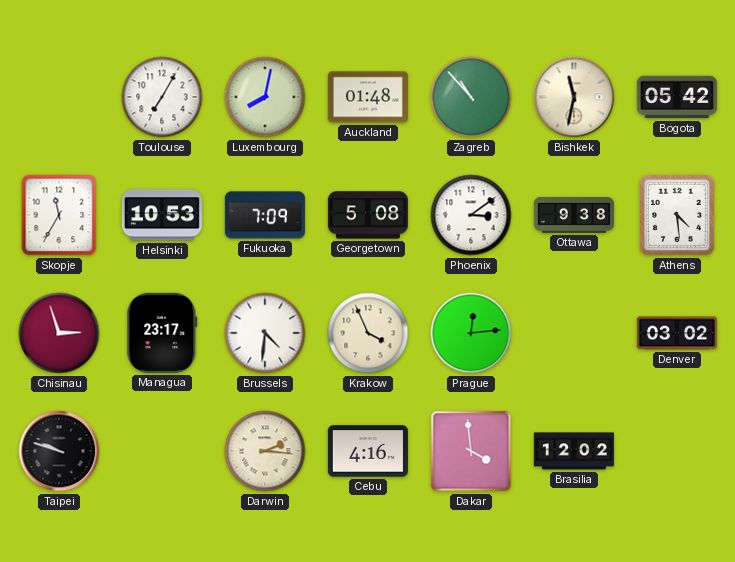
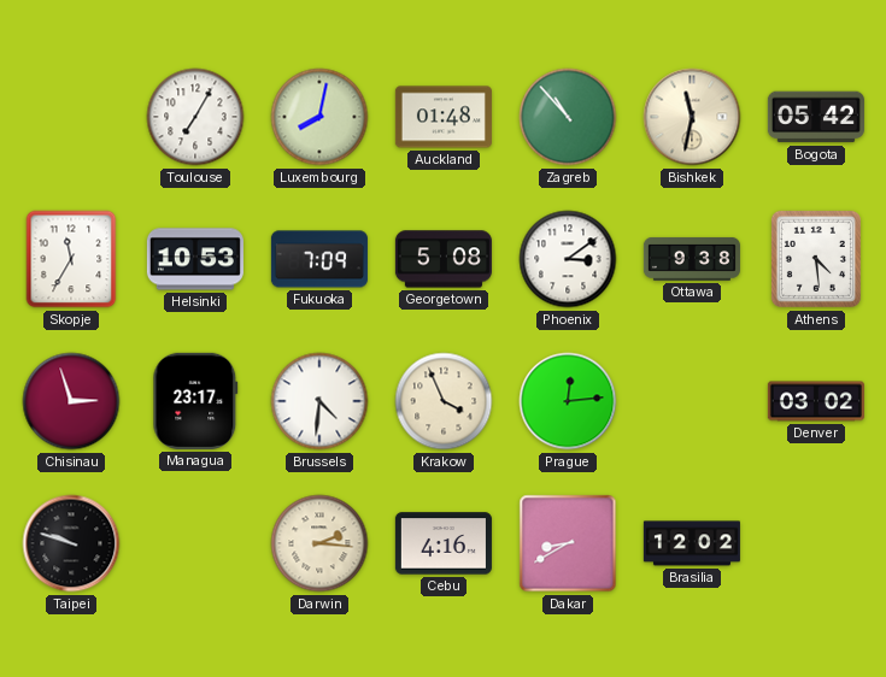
Dakar: 3:59 -> 8:40
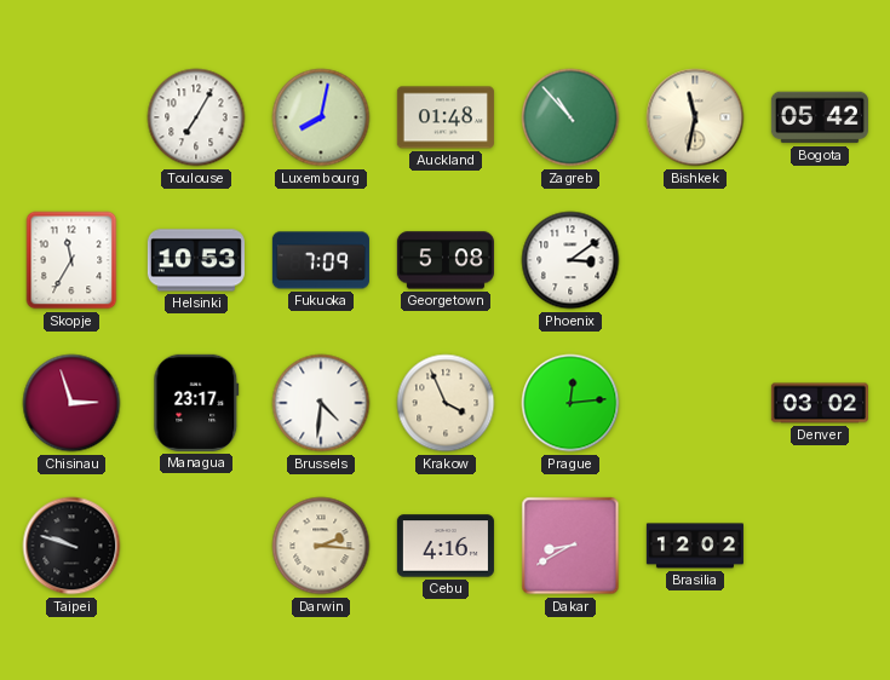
Ottawa: 9:38 -> none
Athens: 4:29 -> none
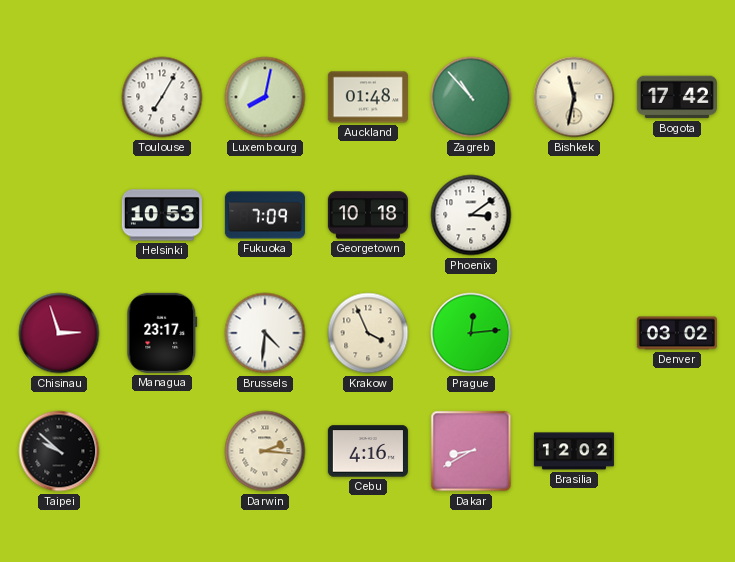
Bogota: 05:42 -> 17:42
Skopje: 11:35 -> none
Georgetown: 5:08 -> 10:18
Taipei: 9:48 -> 9:52
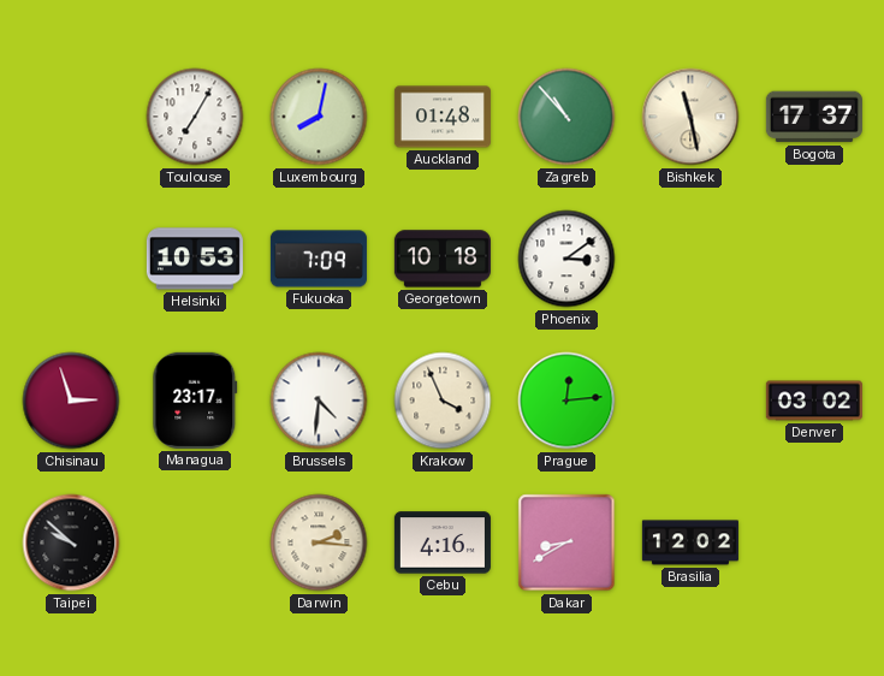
Bishkek: 11:32 -> 11:28
Bogota: 17:42 -> 17:37
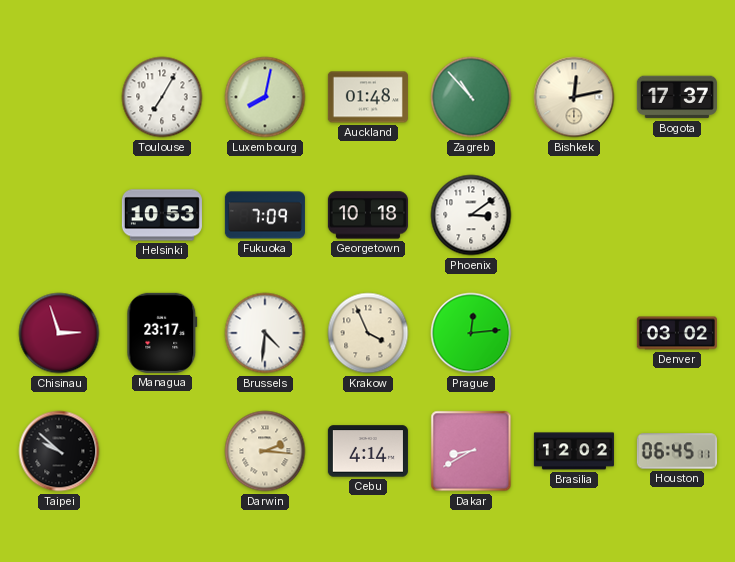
Bishkek: 11:28 -> 12:13
Cebu: 4:16 -> 4:14
Houston: none -> 06:45
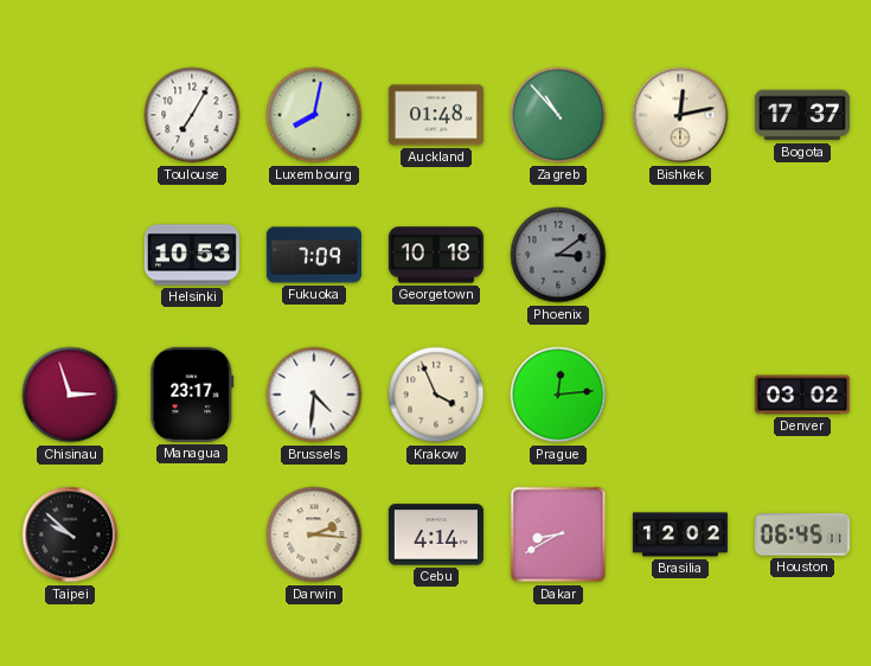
Phoenix dial: white -> grey
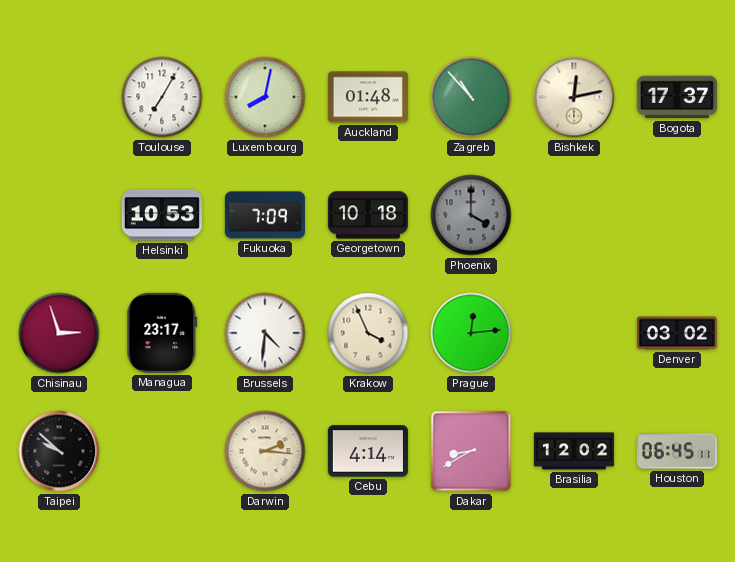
Phoenix: 3:09 -> 4:00
